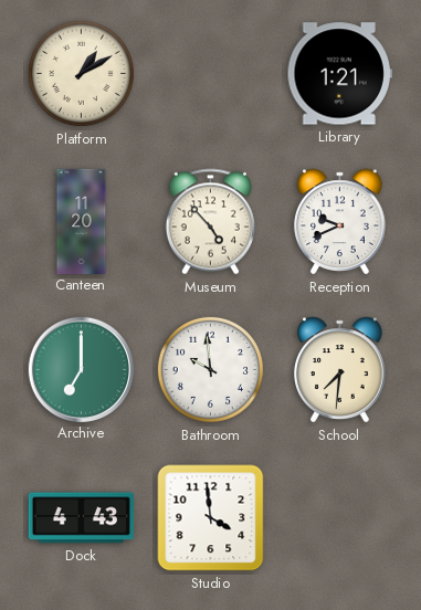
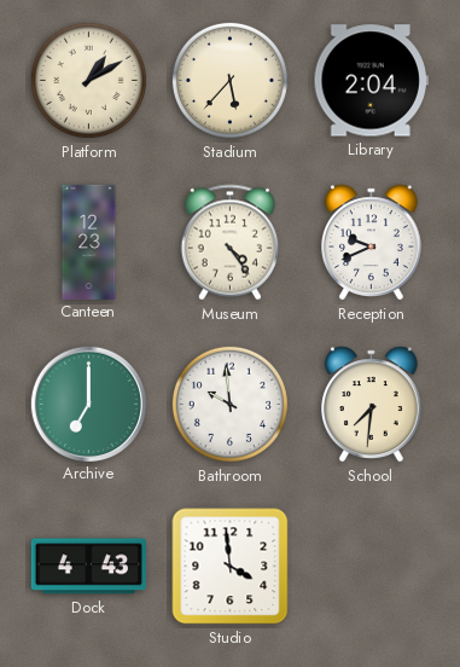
Stadium: none -> 5:37
Library: 1:21 -> 2:04
Canteen: 11:20 -> 12:23
Museum: 4:53 -> 4:24
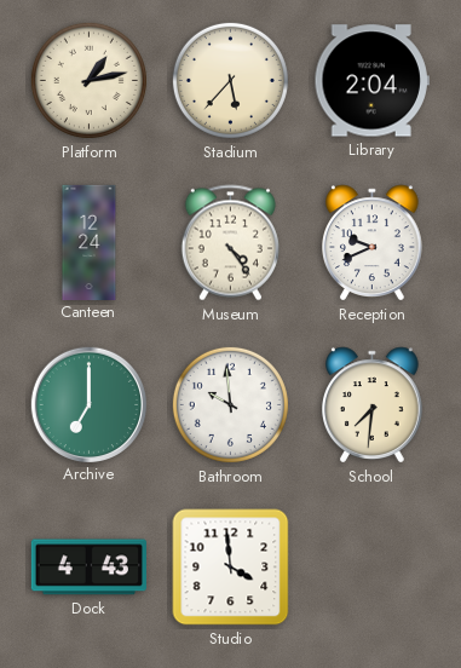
Platform: 1:10 -> 1:13
Canteen: 12:23 -> 12:24
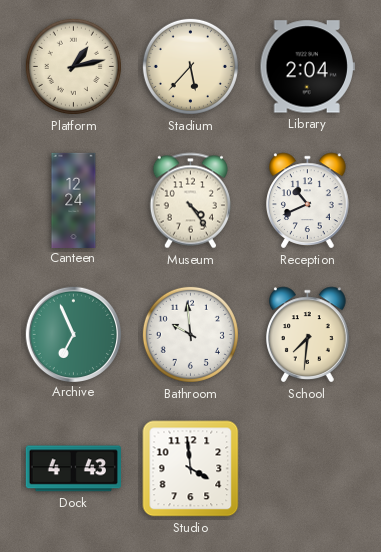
Reception: 9:41 -> 10:41
Archive: 7:00 -> 6:56
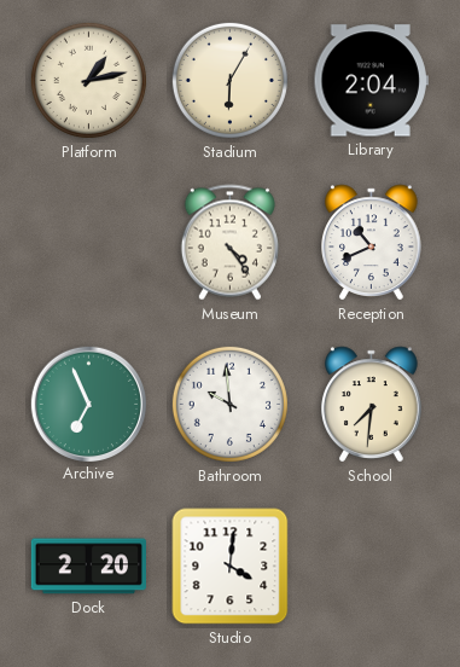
Stadium: 5:37 -> 6:05
Canteen: 12:24 -> none
Dock: 4:43 -> 2:20
Studio: 3:59 -> 4:01
